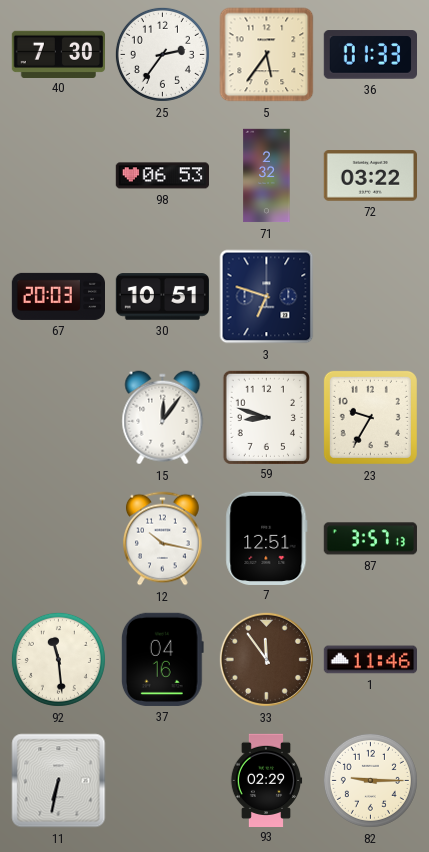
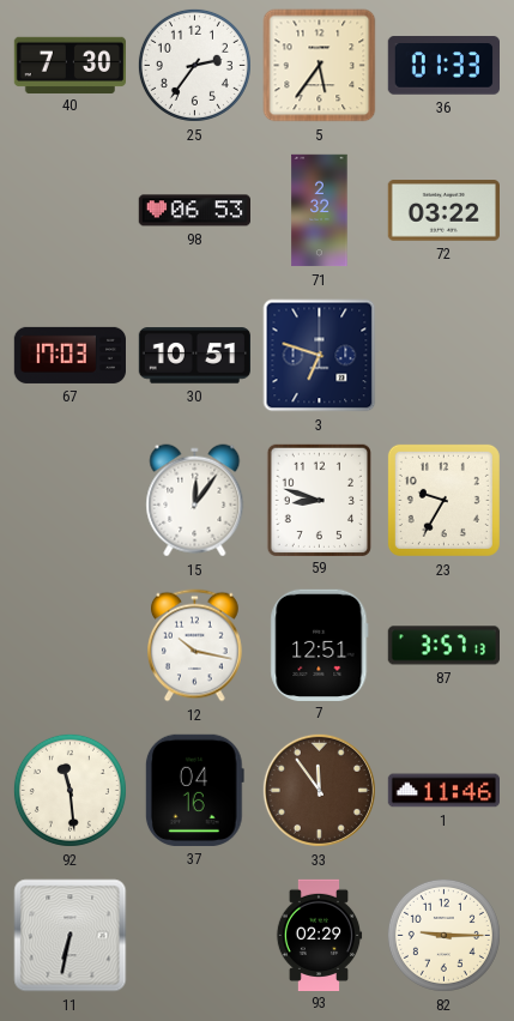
67: 20:03 -> 17:03
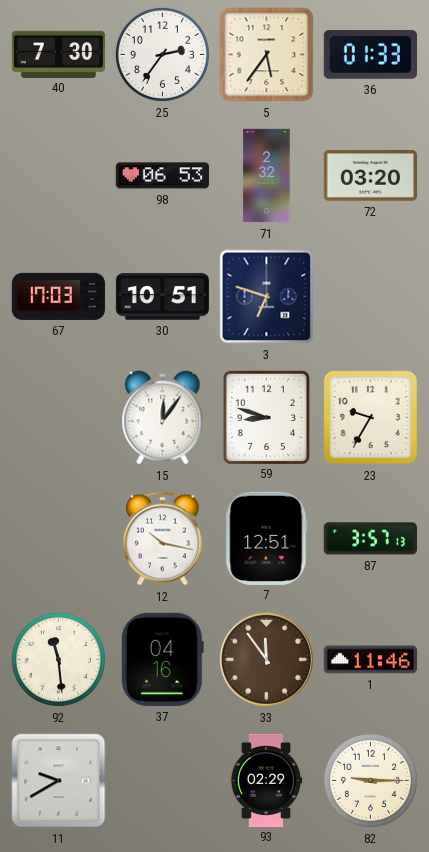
72: 03:22 -> 03:20
11: 6:32 -> 9:40
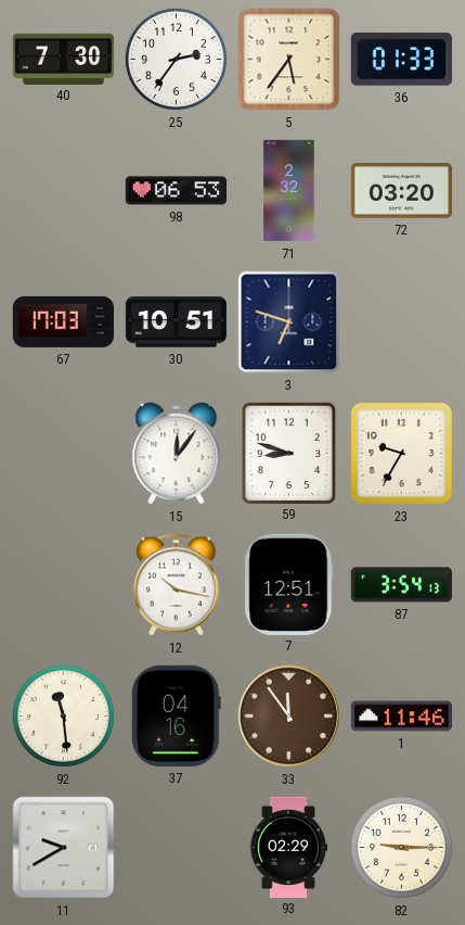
87: 3:57 -> 3:54
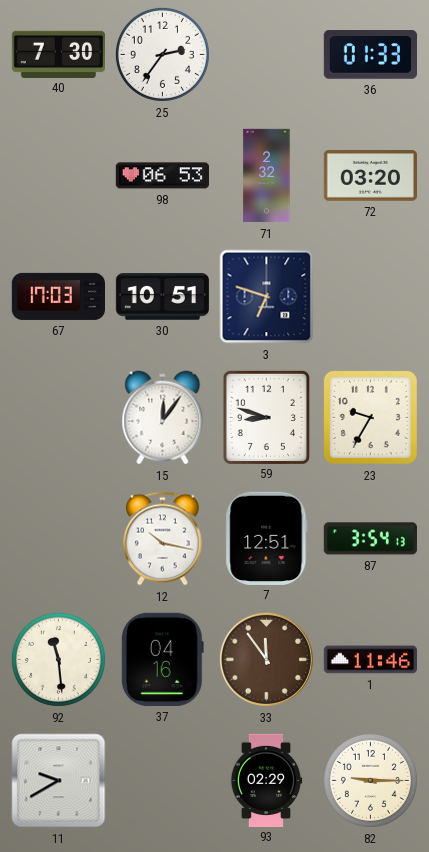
5: 5:36 -> none
